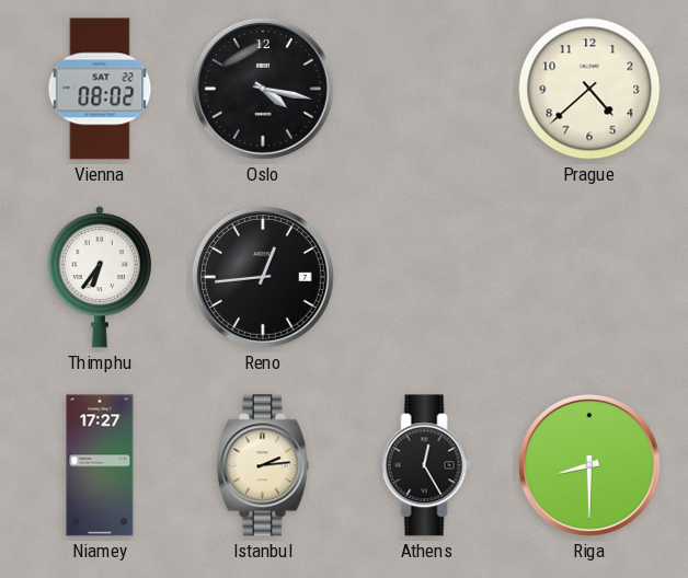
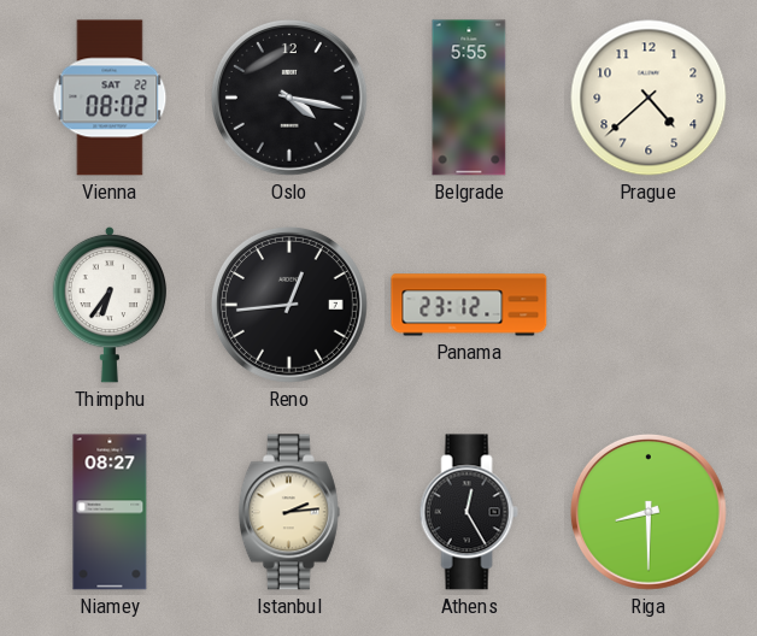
Belgrade: none -> 5:55
Panama: none -> 23:12
Niamey: 17:27 -> 08:27
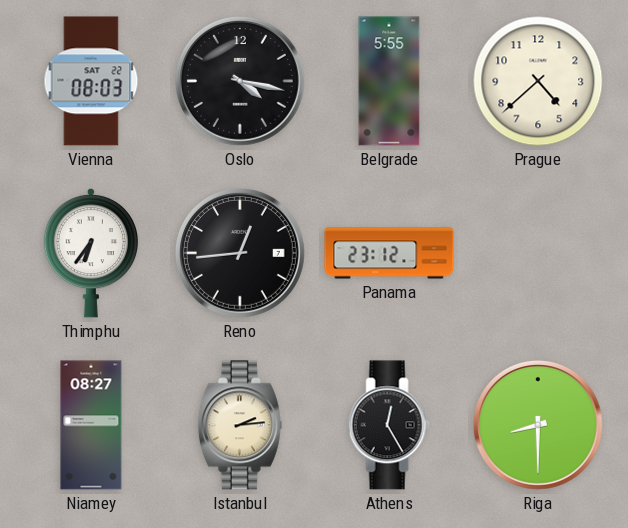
Vienna: 08:02 -> 08:03
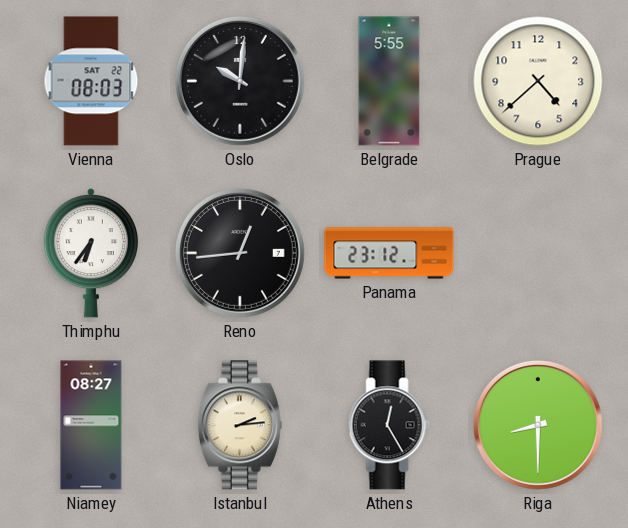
Oslo: 4:17 -> 10:01
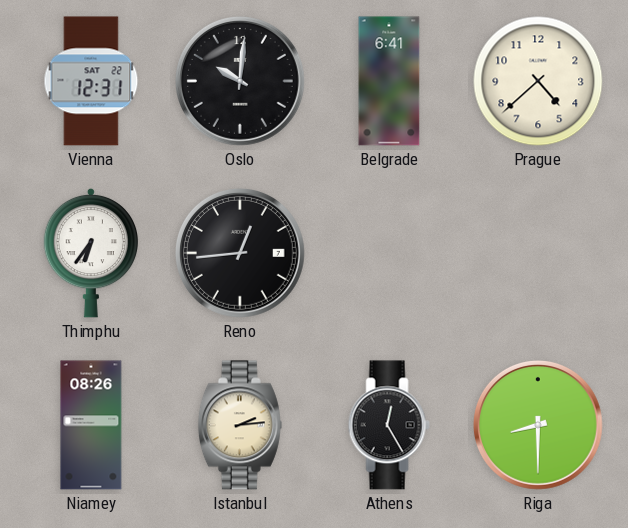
Vienna: 08:03 -> 12:31
Belgrade: 5:55 -> 6:41
Panama: 23:12 -> none
Niamey: 08:27 -> 08:26
